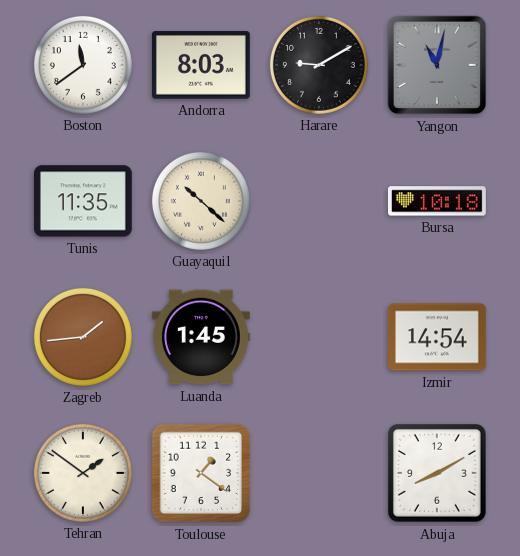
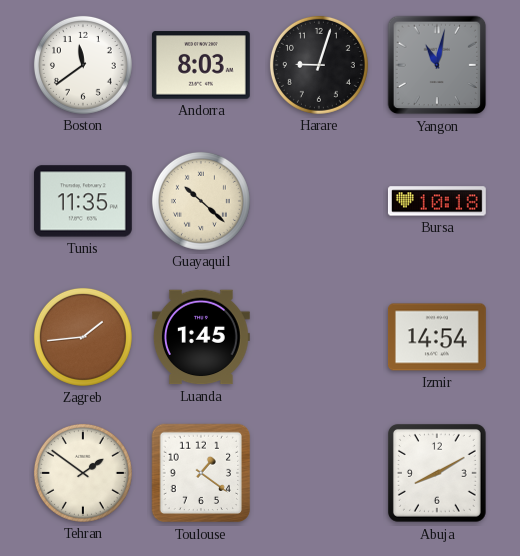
Harare: 9:10 -> 9:03
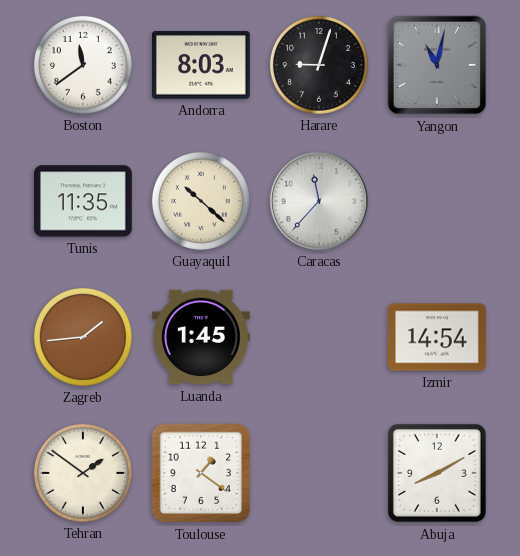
Caracas: none -> 11:37
Bursa: 10:18 -> none
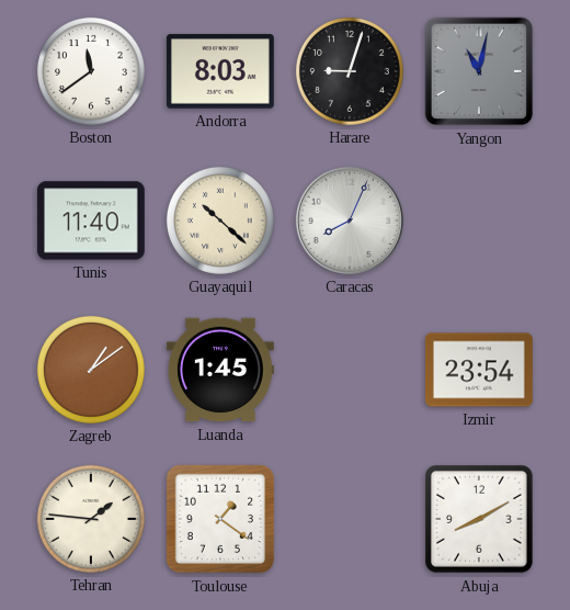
Tunis: 11:35 -> 11:40
Caracas: 11:37 -> 8:04
Zagreb: 1:44 -> 1:09
Izmir: 14:54 -> 23:54
Tehran: 1:51 -> 1:46
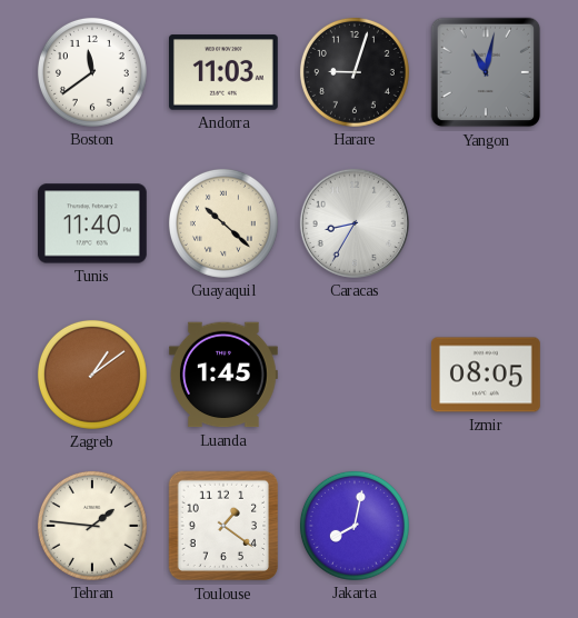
Andorra: 8:03 -> 11:03
Caracas: 8:04 -> 8:35
Izmir: 23:54 -> 08:05
Jakarta: none -> 8:02
Abuja: 8:10 -> none
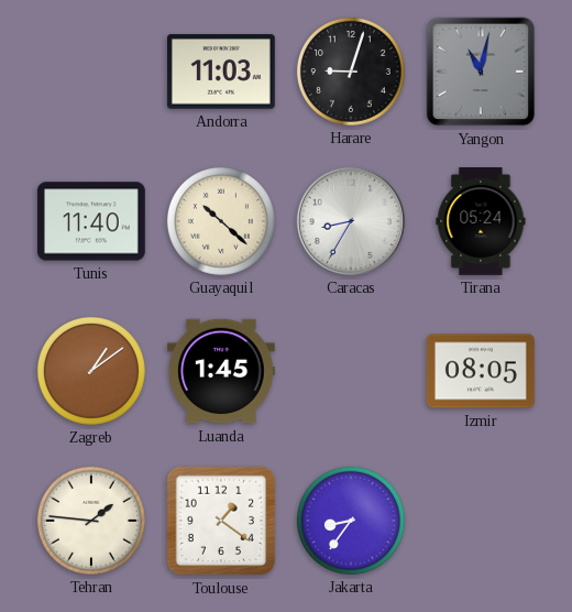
Boston: 11:39 -> none
Tirana: none -> 05:24
Jakarta: 8:02 -> 8:36
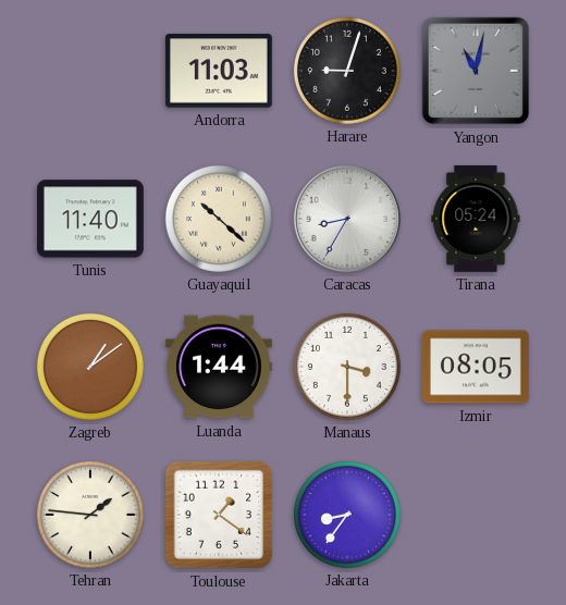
Luanda: 1:45 -> 1:44
Manaus: none -> 3:30
